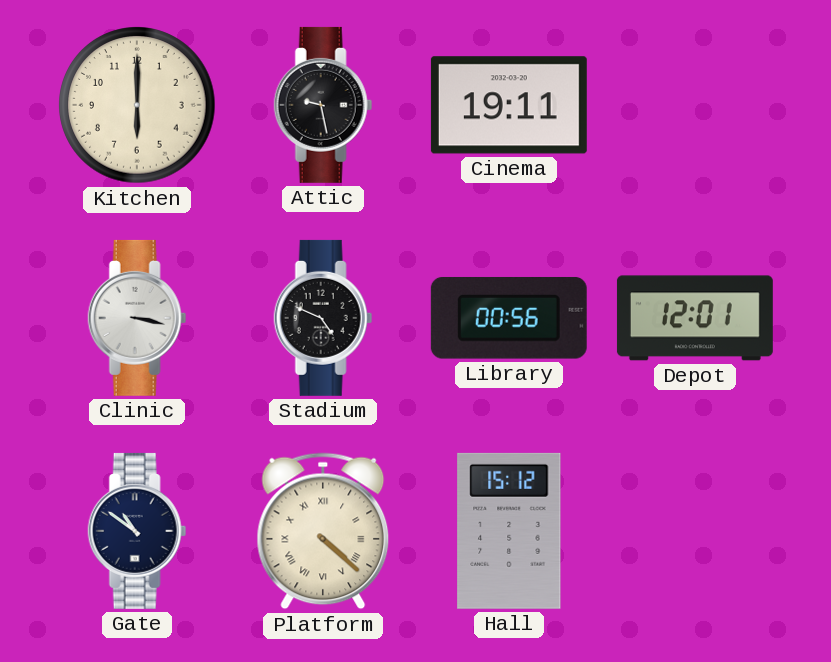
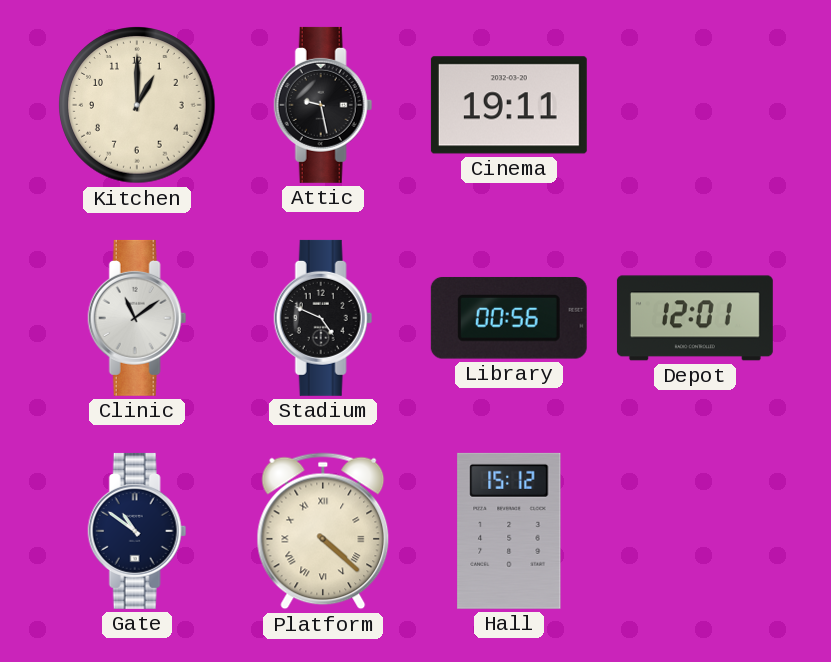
Kitchen: 6:00 -> 1:00
Clinic: 3:17 -> 11:09
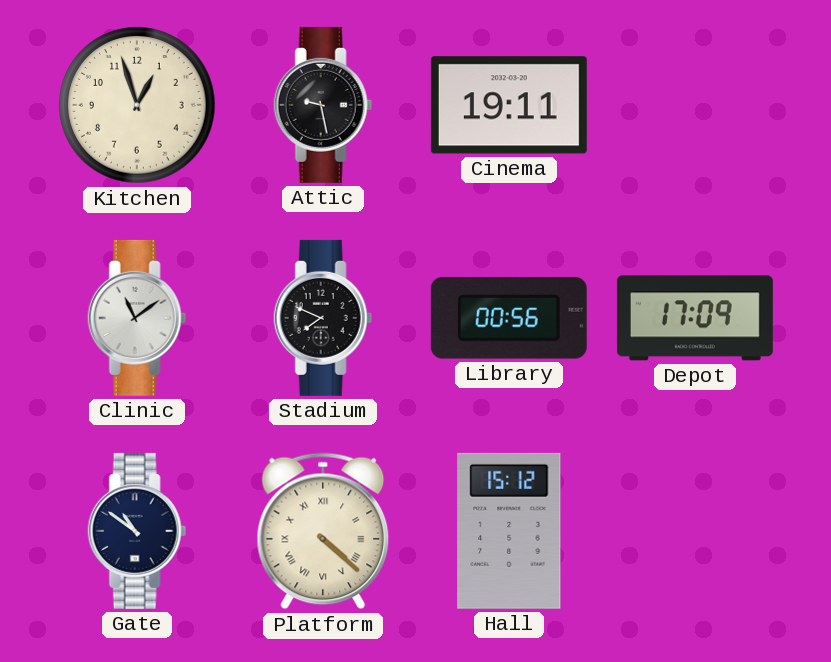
Kitchen: 1:00 -> 12:57
Stadium: 4:49 -> 7:49
Depot: 12:01 -> 17:09
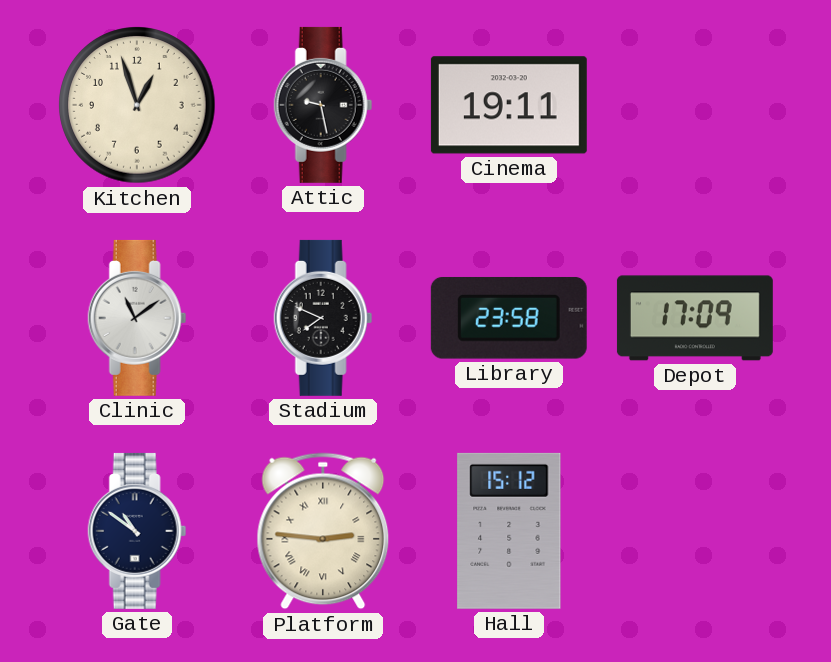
Library: 00:56 -> 23:58
Platform: 4:22 -> 2:46
